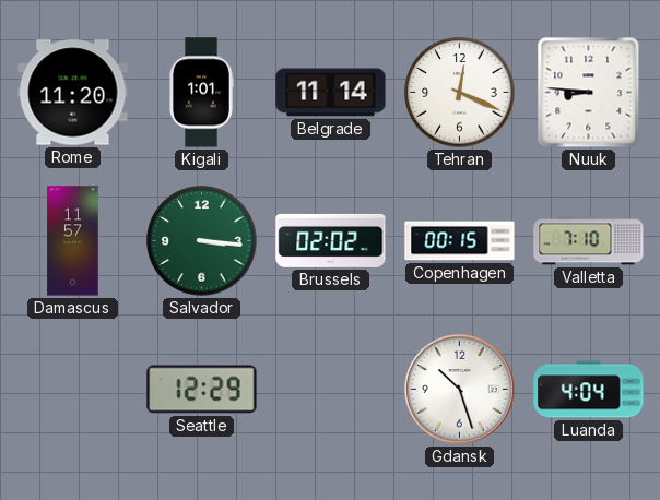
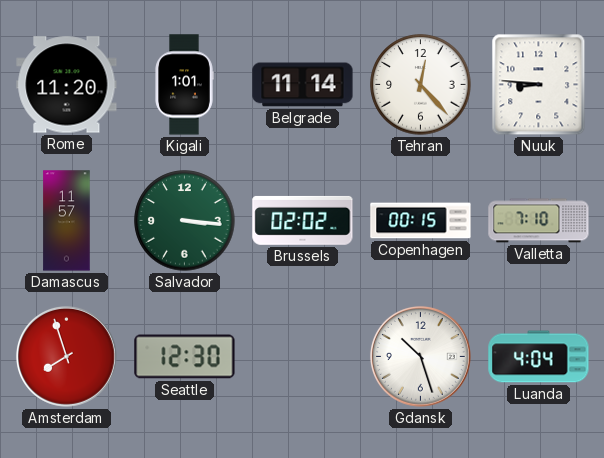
Tehran: 12:19 -> 12:23
Amsterdam: none -> 7:57
Seattle: 12:29 -> 12:30
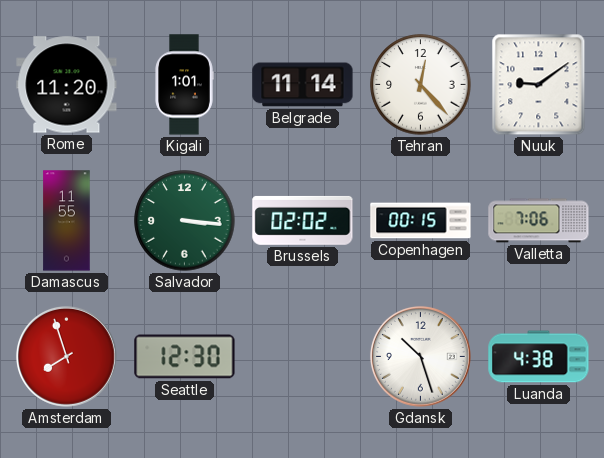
Nuuk: 8:46 -> 9:09
Damascus: 11:57 -> 11:55
Valletta: 7:10 -> 7:06
Luanda: 4:04 -> 4:38
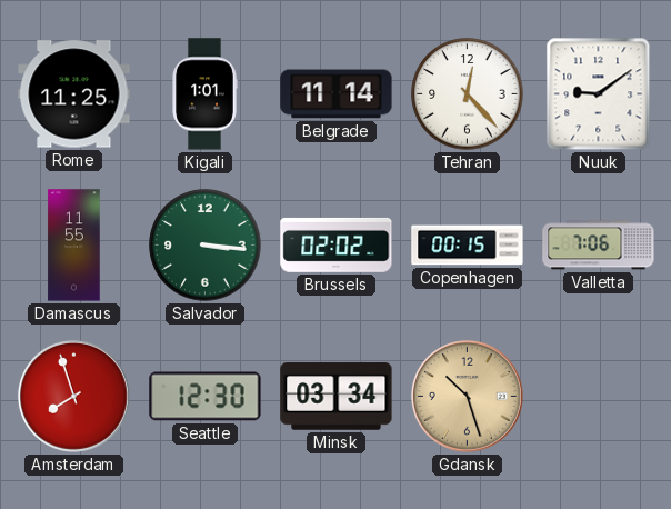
Rome: 11:20 -> 11:25
Minsk: none -> 03:34
Gdansk dial: white -> champagne
Luanda: 4:38 -> none
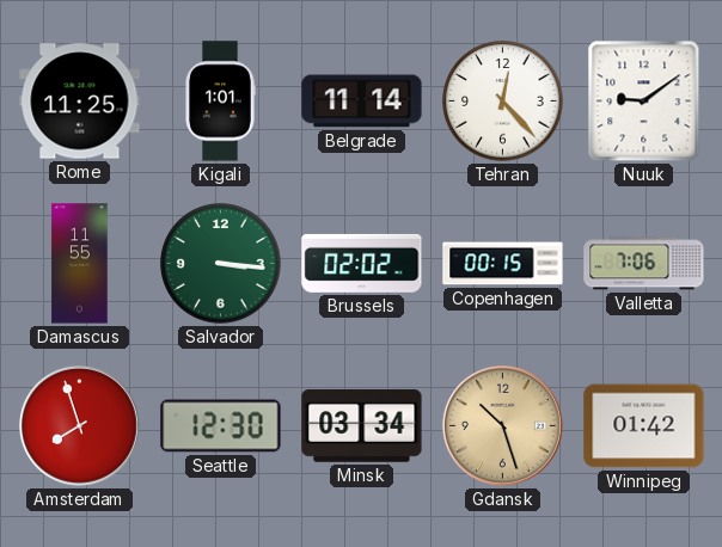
Winnipeg: none -> 01:42
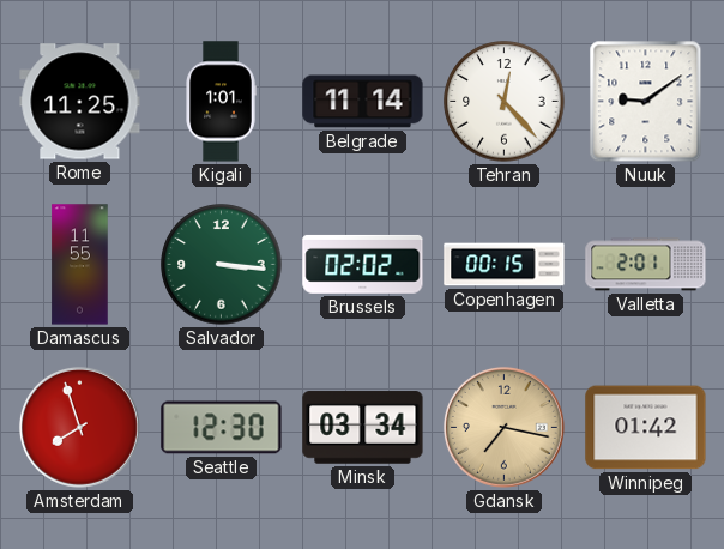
Valletta: 7:06 -> 2:01
Gdansk: 10:27 -> 7:17
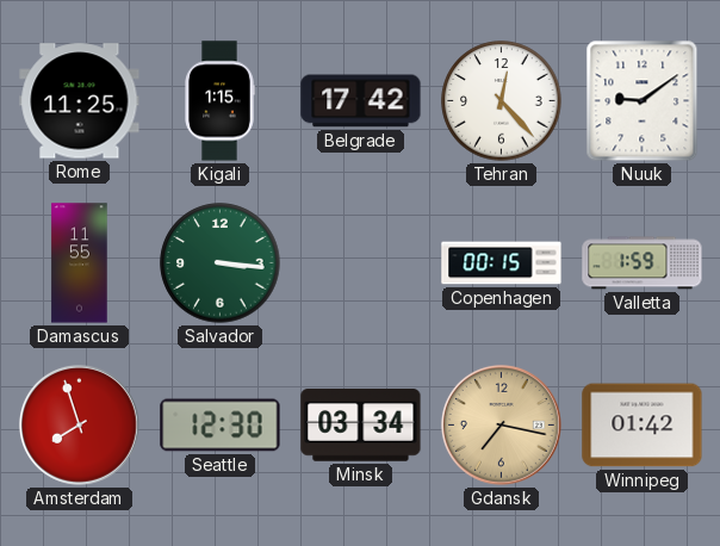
Kigali: 1:01 -> 1:15
Belgrade: 11:14 -> 17:42
Brussels: 02:02 -> none
Valletta: 2:01 -> 1:59
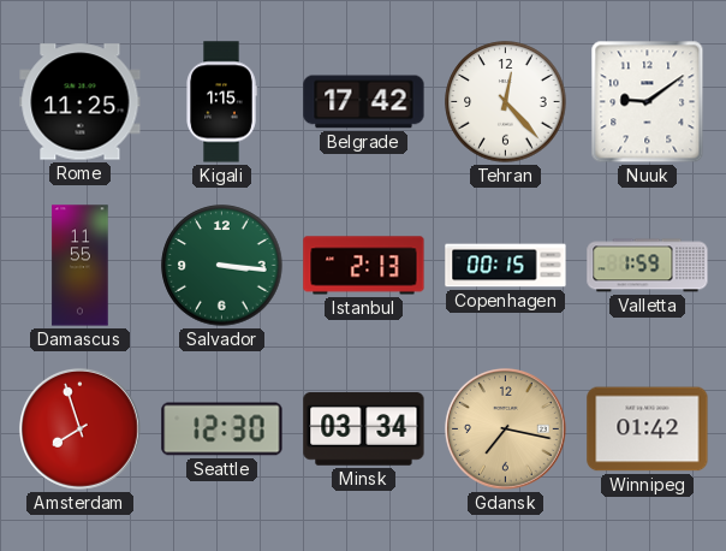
Istanbul: none -> 2:13
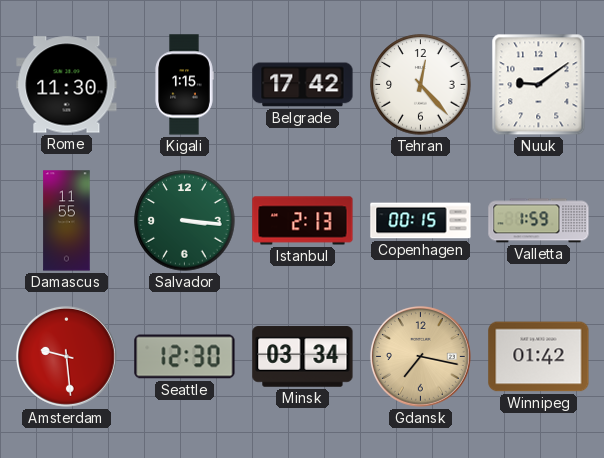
Rome: 11:25 -> 11:30
Amsterdam: 7:57 -> 9:29
